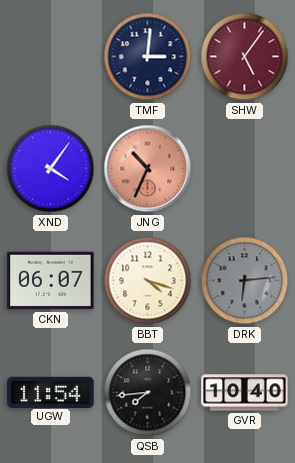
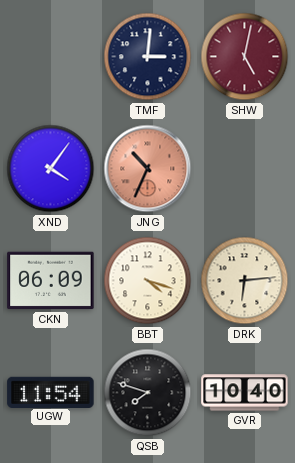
SHW: 5:06 -> 5:02
CKN: 06:07 -> 06:09
DRK dial: grey -> cream
QSB: 7:44 -> 7:48
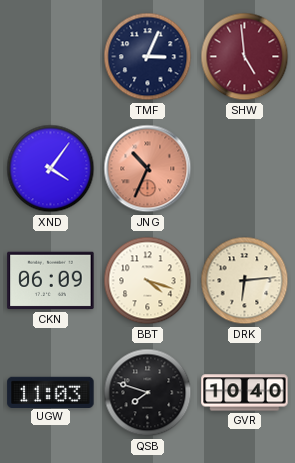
TMF: 3:01 -> 3:04
SHW: 5:02 -> 4:59
UGW: 11:54 -> 11:03
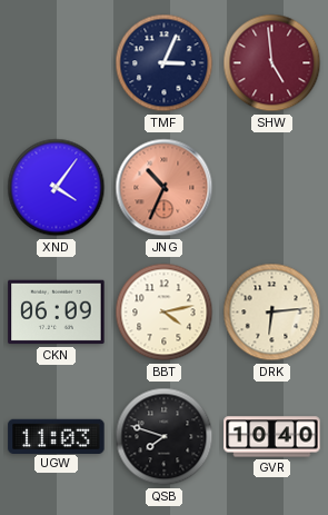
BBT: 4:18 -> 4:13
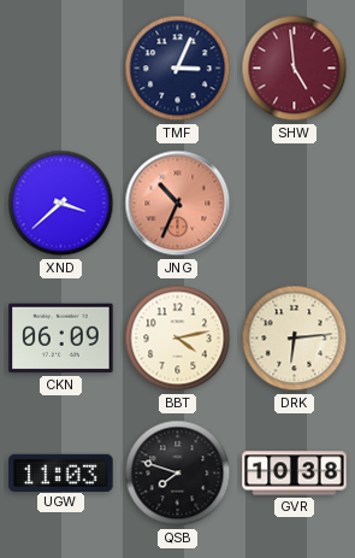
XND: 4:06 -> 3:38
GVR: 10:40 -> 10:38
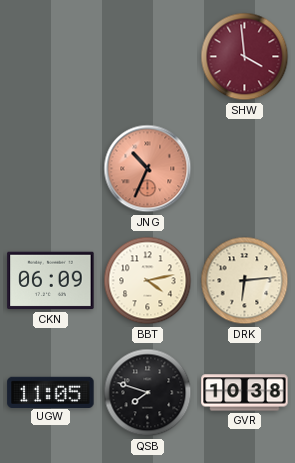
TMF: 3:04 -> none
SHW: 4:59 -> 3:59
XND: 3:38 -> none
UGW: 11:03 -> 11:05
